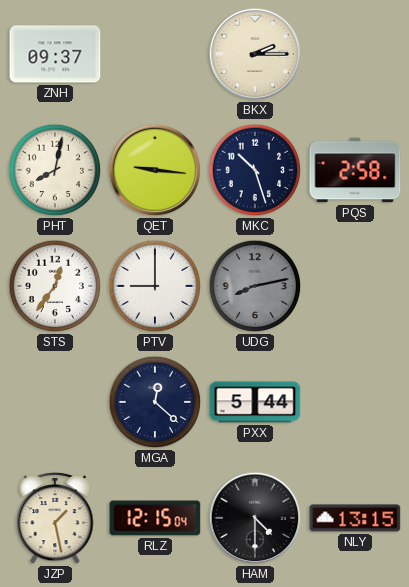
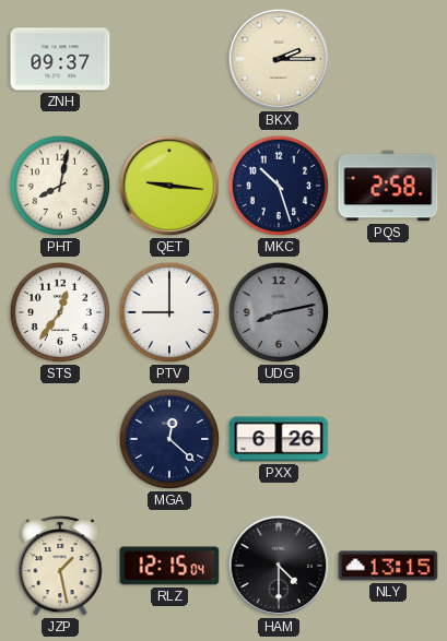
PXX: 5:44 -> 6:26
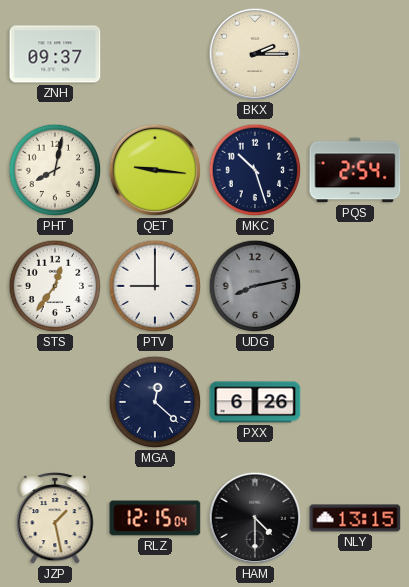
PQS: 2:58 -> 2:54
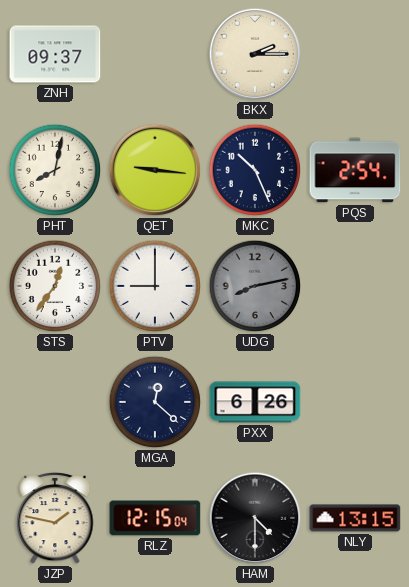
MKC: 10:27 -> 10:26
JZP: 1:28 -> 1:47
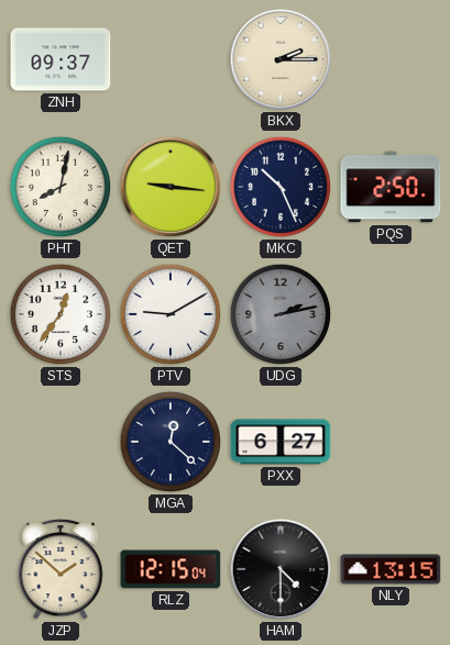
PQS: 2:54 -> 2:50
PTV: 9:00 -> 9:10
UDG: 8:13 -> 2:13
PXX: 6:26 -> 6:27
JZP: 1:47 -> 1:52
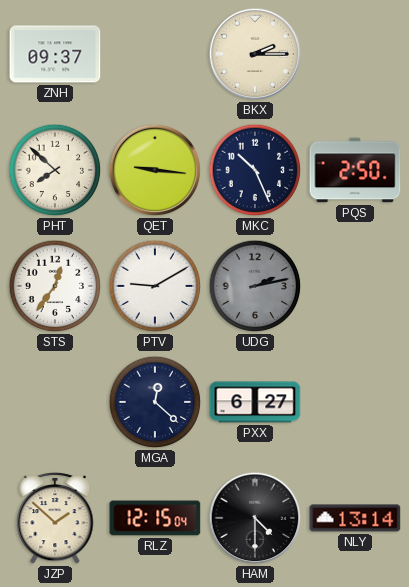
PHT: 8:02 -> 7:52
NLY: 13:15 -> 13:14
